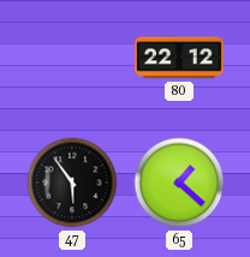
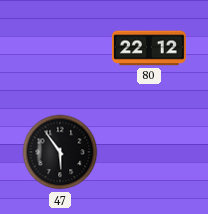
65: 1:22 -> none
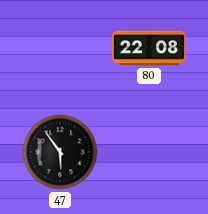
80: 22:12 -> 22:08
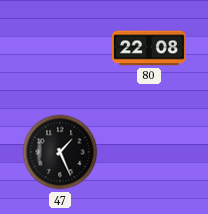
47: 5:54 -> 1:26
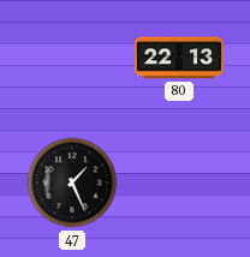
80: 22:08 -> 22:13
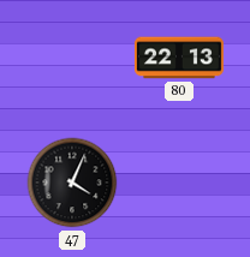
47: 1:26 -> 4:04
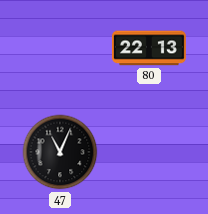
47: 4:04 -> 11:04
